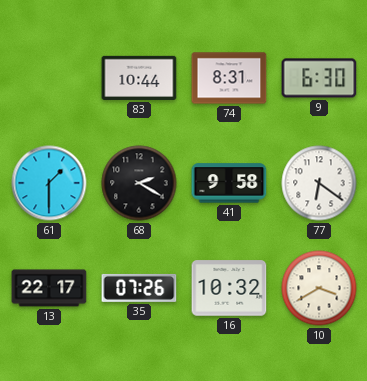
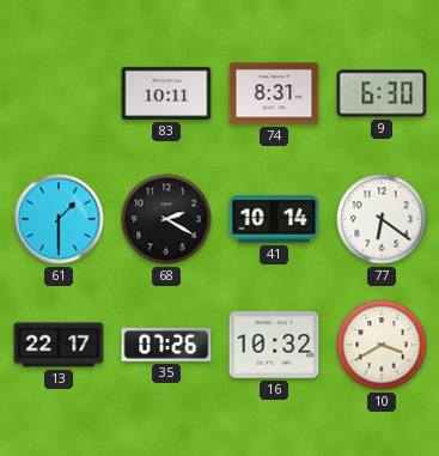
83: 10:44 -> 10:11
41: 9:58 -> 10:14
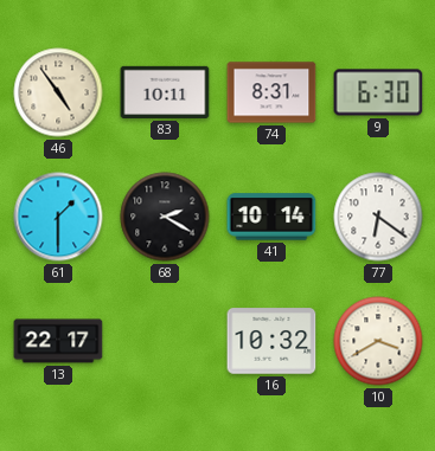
46: none -> 4:54
35: 07:26 -> none
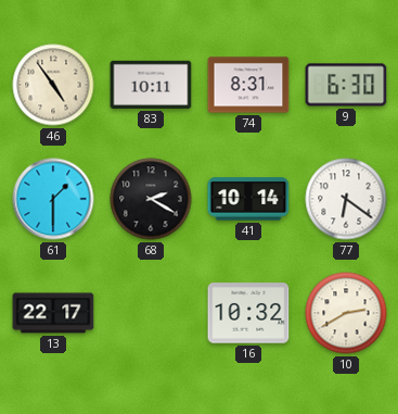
10: 3:40 -> 2:40
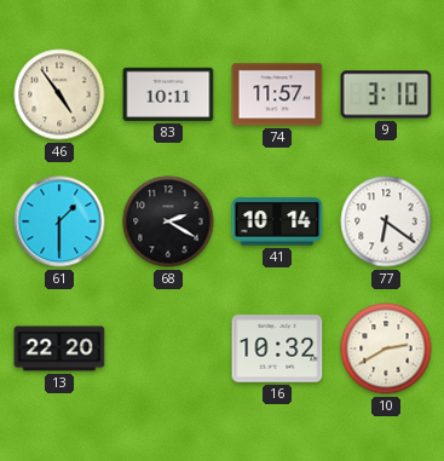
74: 8:31 -> 11:57
9: 6:30 -> 3:10
13: 22:17 -> 22:20
